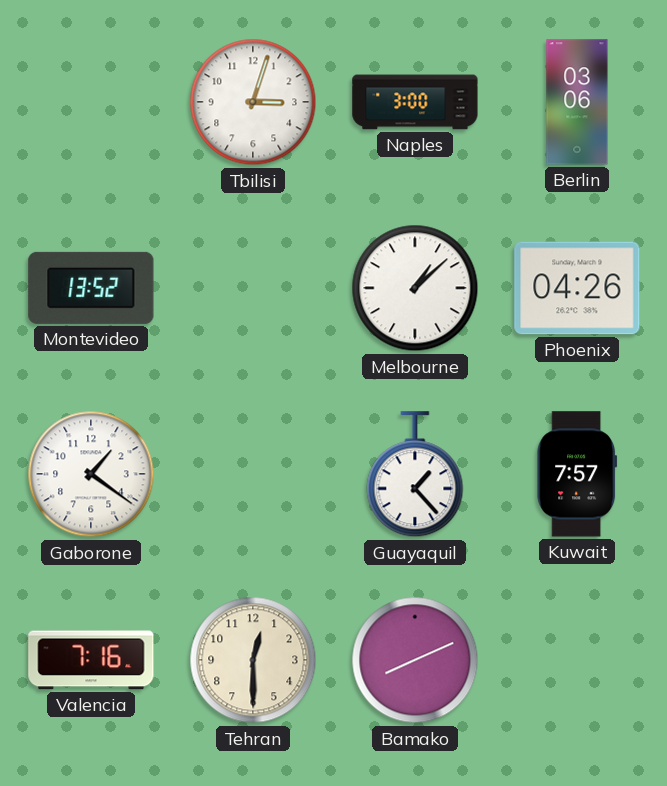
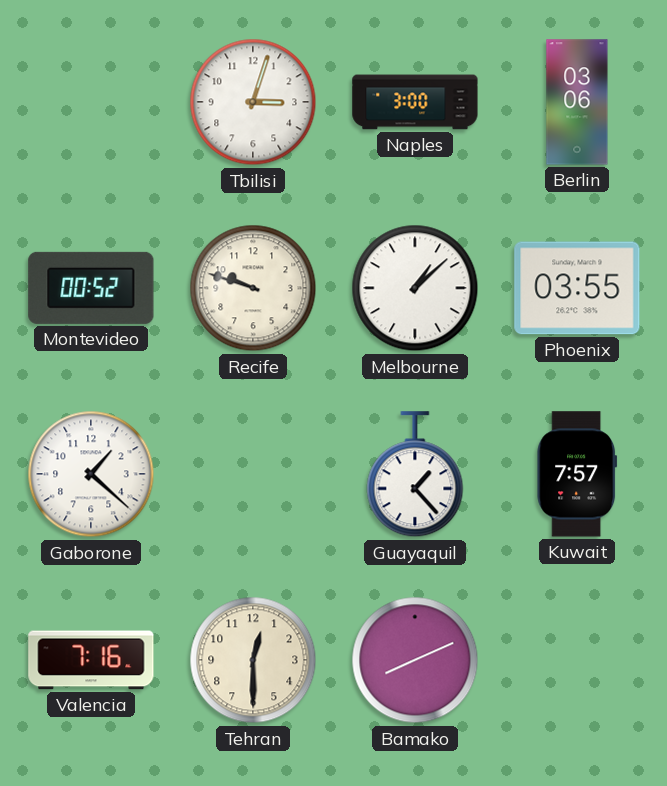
Montevideo: 13:52 -> 00:52
Recife: none -> 9:48
Phoenix: 04:26 -> 03:55
Gaborone: 1:21 -> 1:22
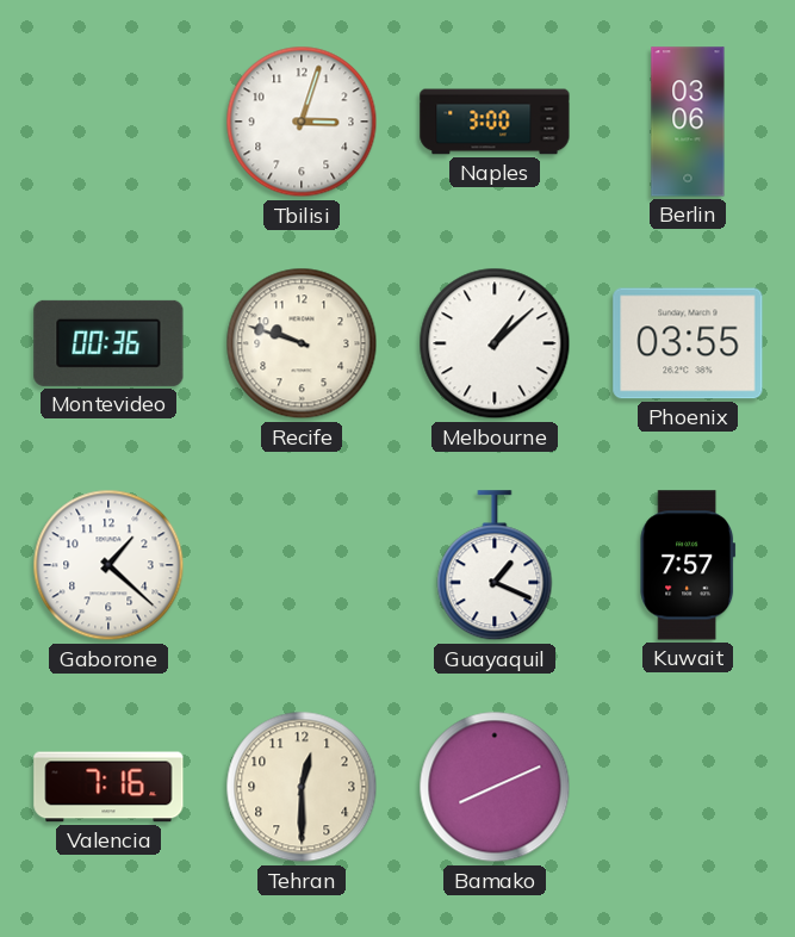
Montevideo: 00:52 -> 00:36
Guayaquil: 1:23 -> 1:19
